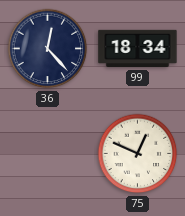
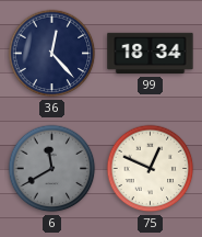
6: none -> 11:40
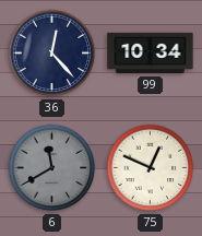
99: 18:34 -> 10:34
